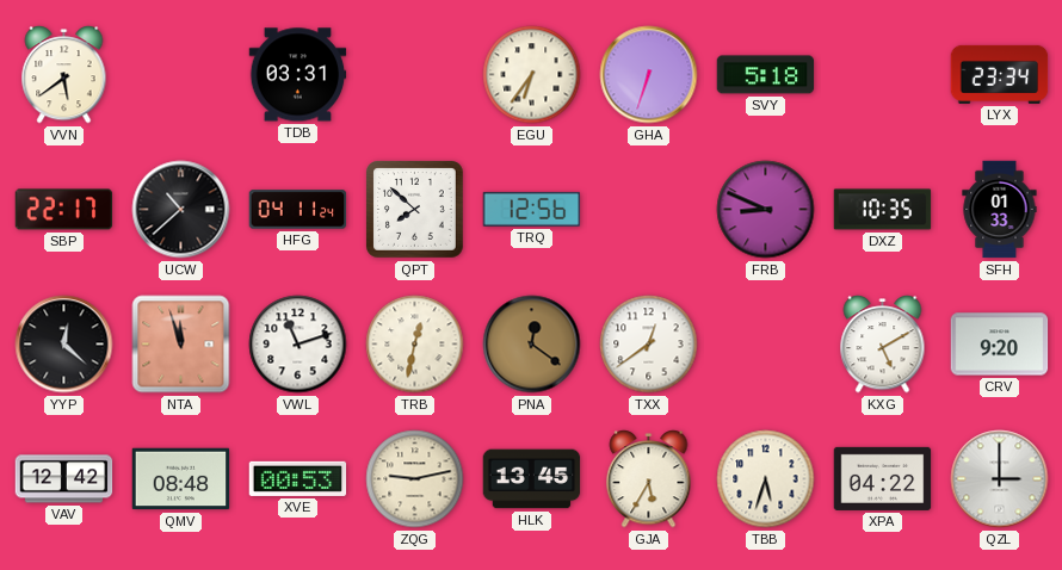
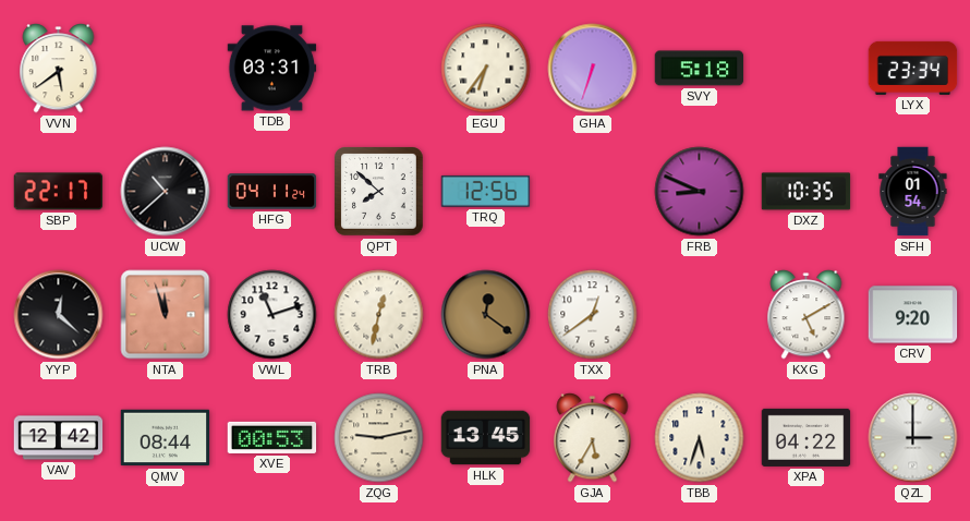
SFH: 01:33 -> 01:54
QMV: 08:48 -> 08:44
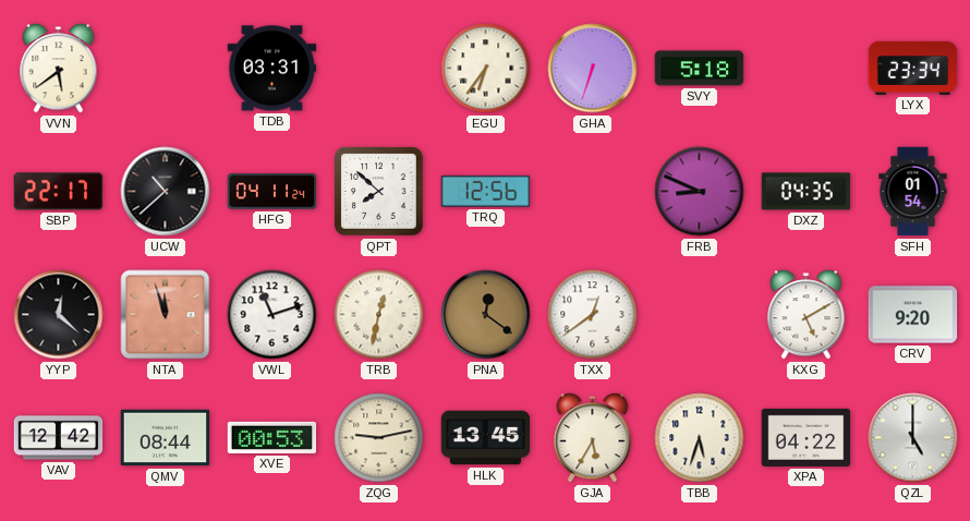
DXZ: 10:35 -> 04:35
QZL: 3:00 -> 5:00
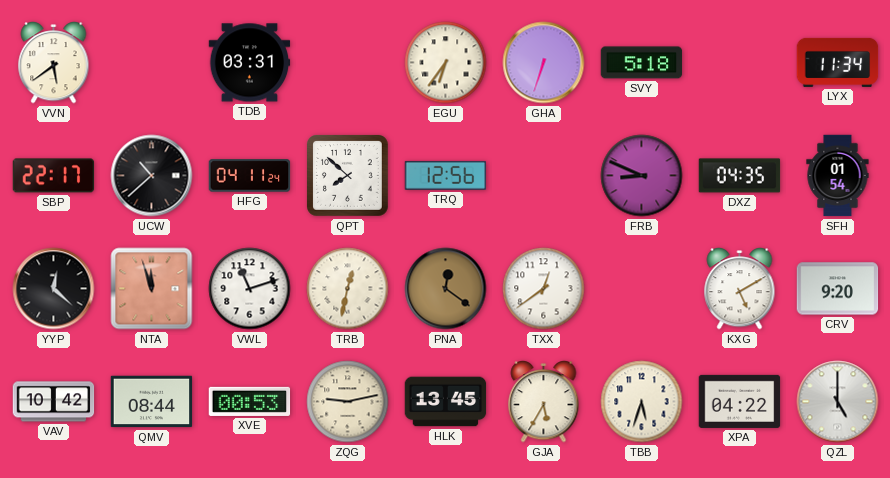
LYX: 23:34 -> 11:34
VAV: 12:42 -> 10:42
